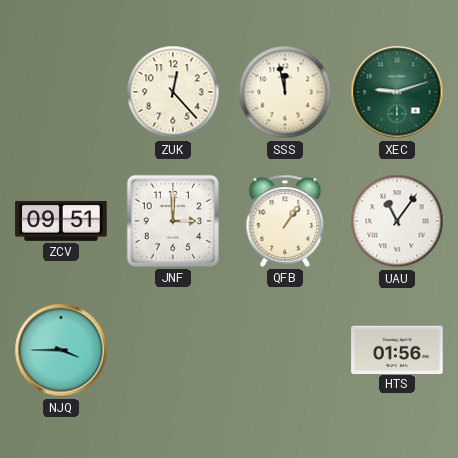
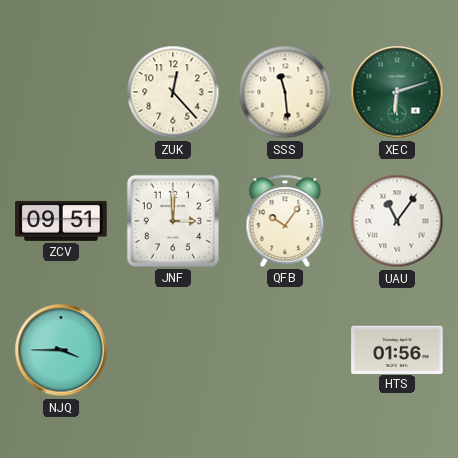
SSS: 11:58 -> 11:29
XEC: 9:12 -> 6:12
QFB: 1:06 -> 10:06
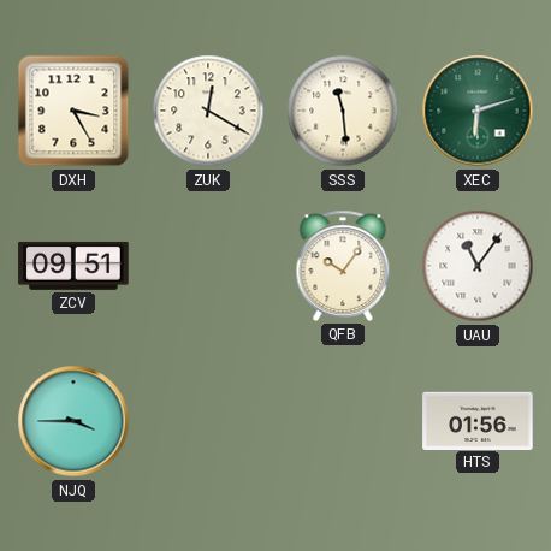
DXH: none -> 3:25
ZUK: 12:23 -> 12:20
JNF: 3:00 -> none
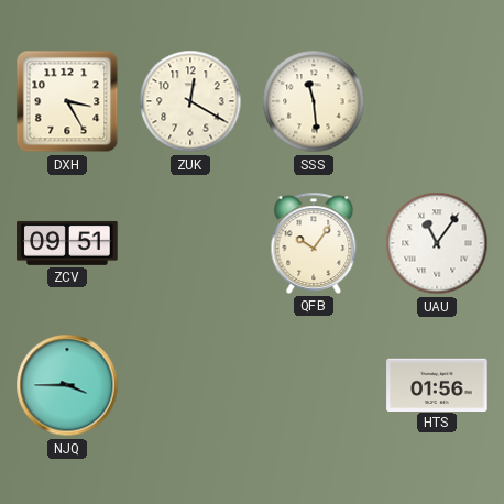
XEC: 6:12 -> none
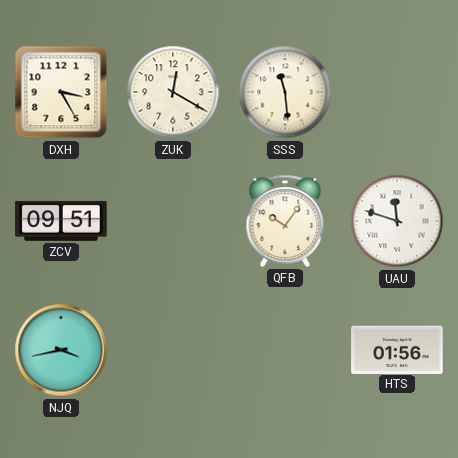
UAU: 11:06 -> 11:48
NJQ: 3:45 -> 3:43
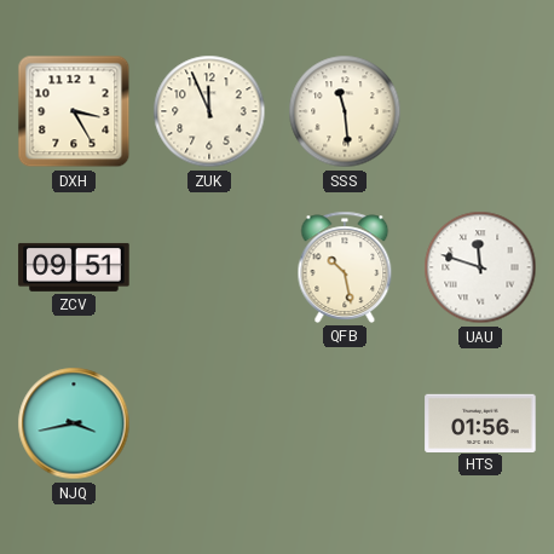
ZUK: 12:20 -> 11:56
QFB: 10:06 -> 10:28
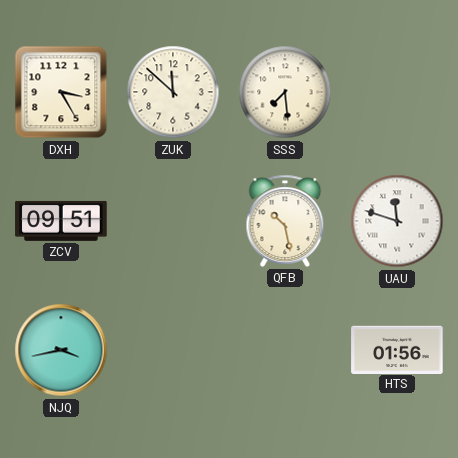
ZUK: 11:56 -> 11:52
SSS: 11:29 -> 7:29
